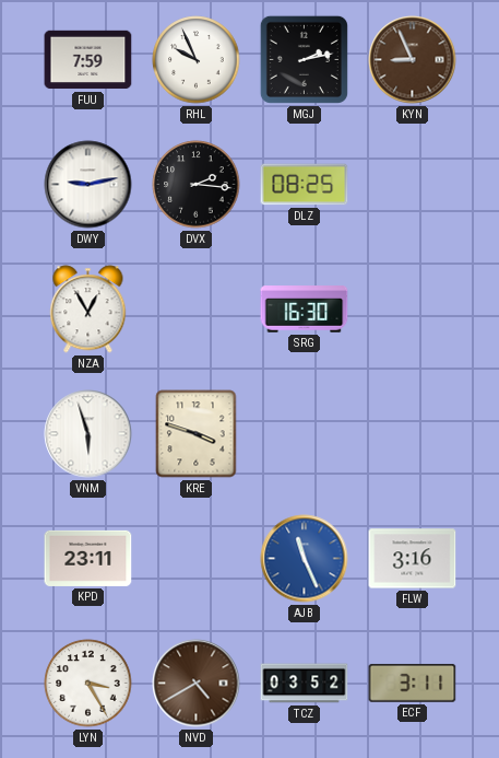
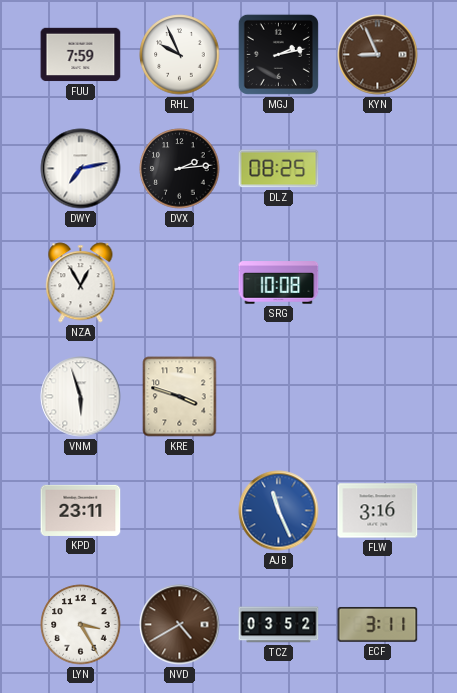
DWY: 9:13 -> 7:13
DVX: 2:16 -> 2:14
SRG: 16:30 -> 10:08
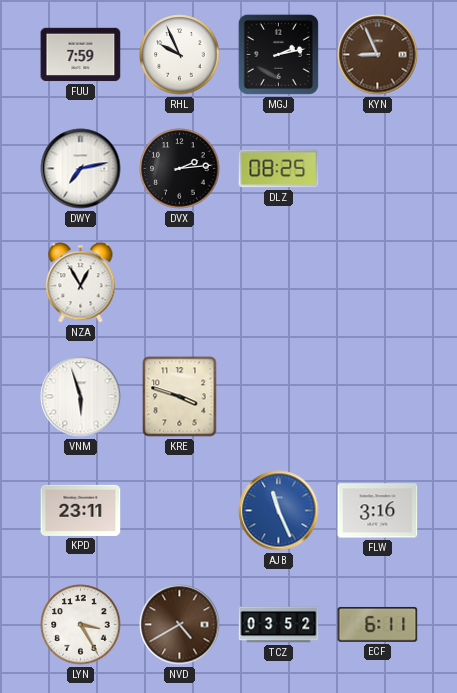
SRG: 10:08 -> none
ECF: 3:11 -> 6:11
